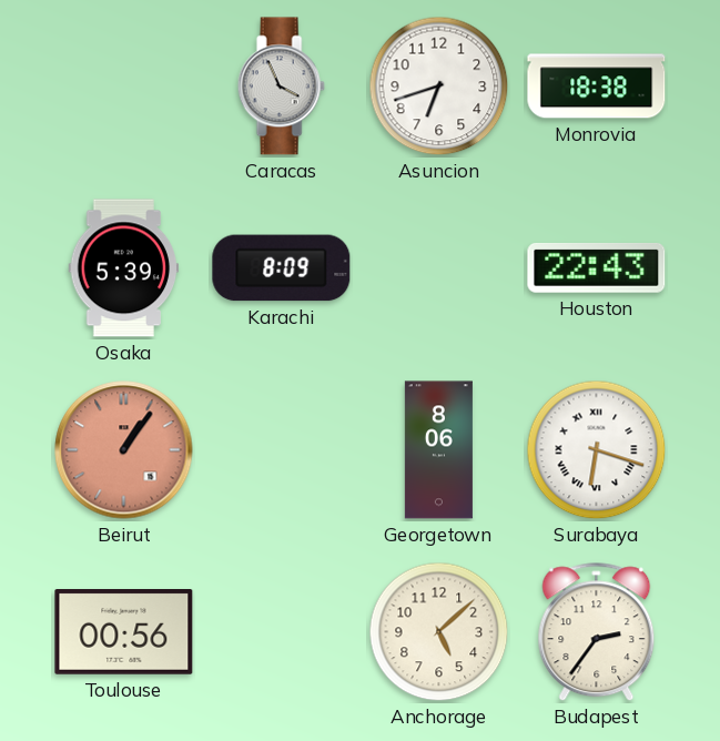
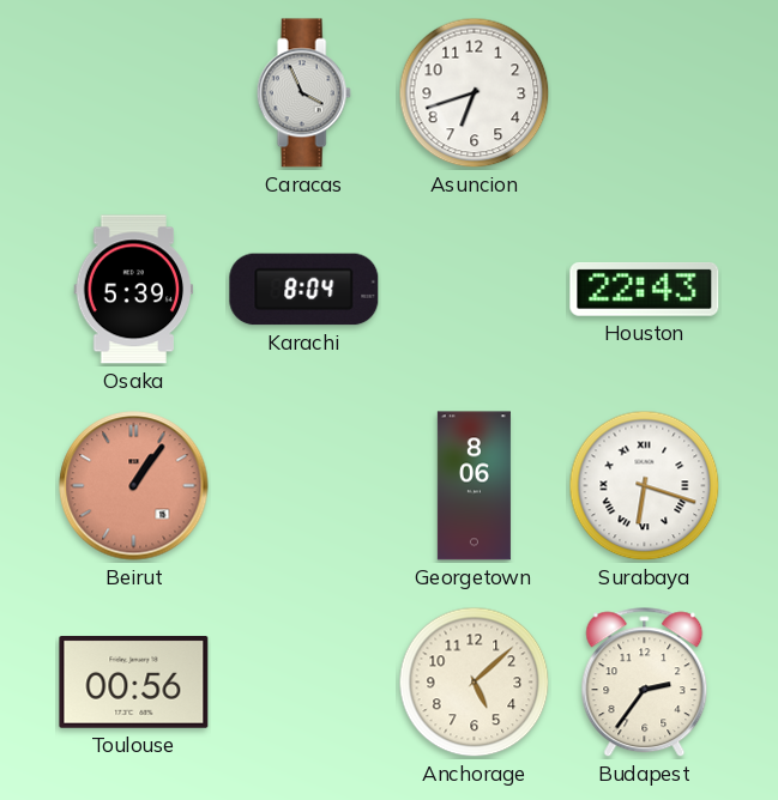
Monrovia: 18:38 -> none
Karachi: 8:09 -> 8:04
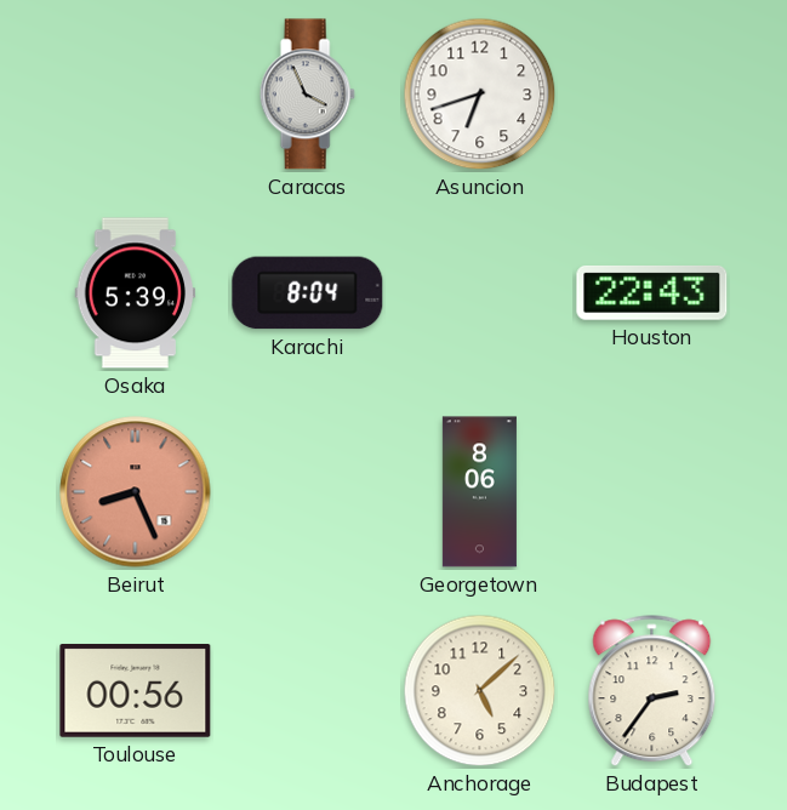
Beirut: 1:06 -> 8:26
Surabaya: 6:18 -> none
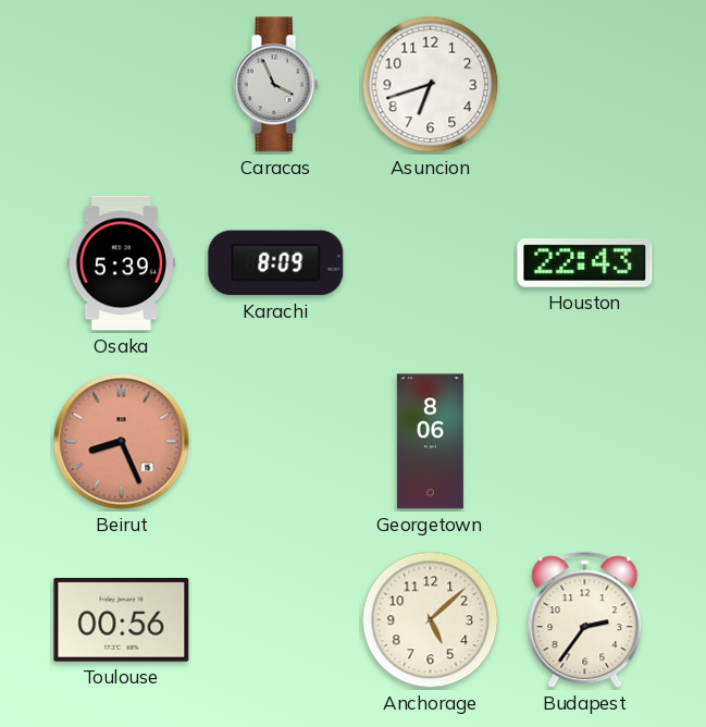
Karachi: 8:04 -> 8:09
